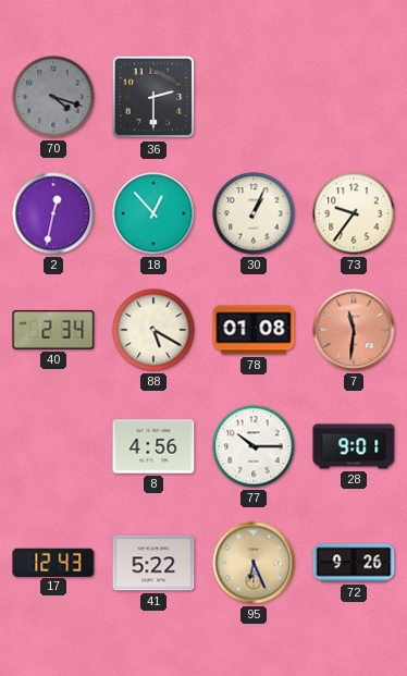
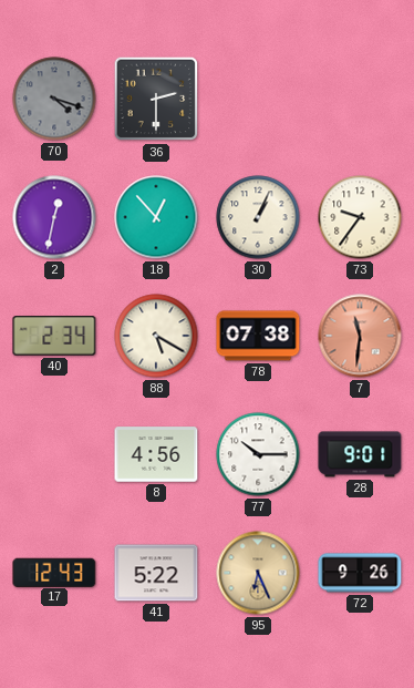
78: 01:08 -> 07:38
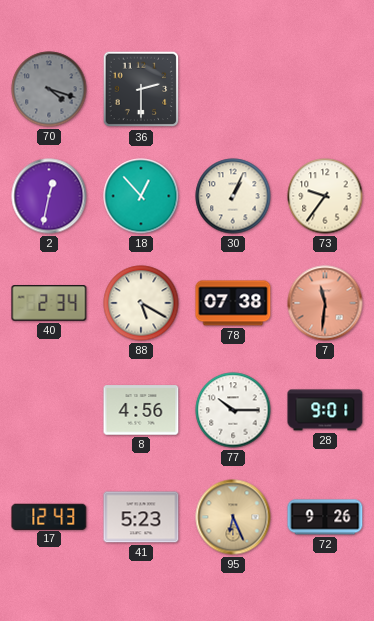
41: 5:22 -> 5:23
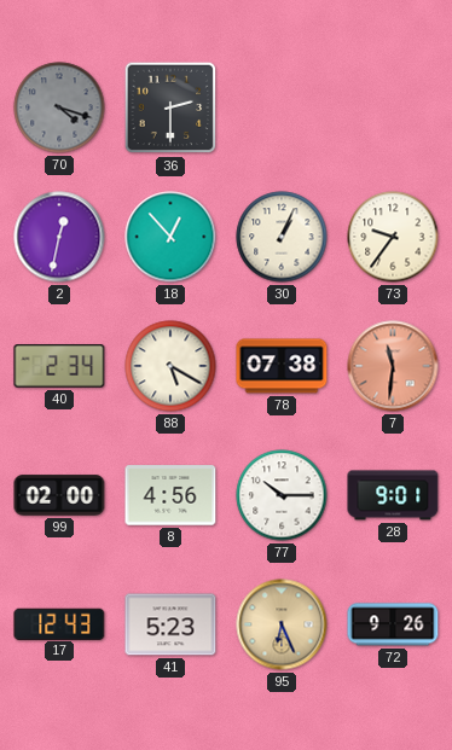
99: none -> 02:00
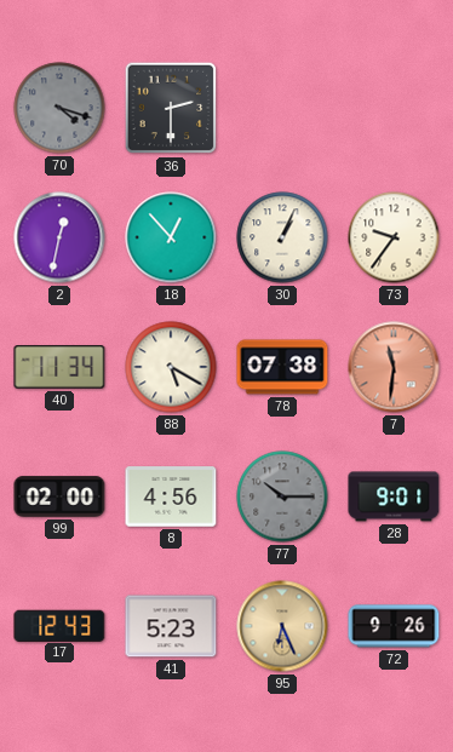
40: 2:34 -> 11:34
77 dial: white -> grey
